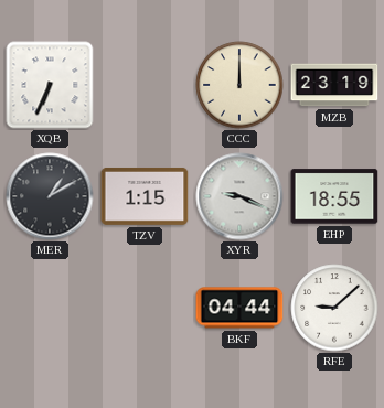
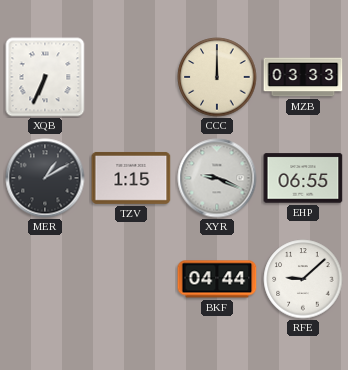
MZB: 23:19 -> 03:33
EHP: 18:55 -> 06:55
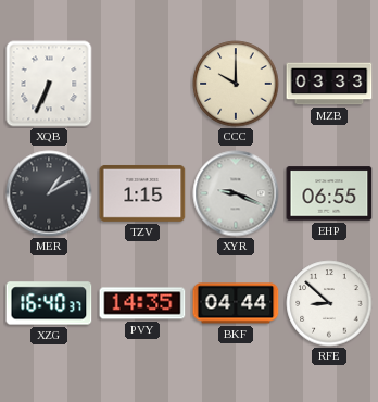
CCC: 12:00 -> 10:00
XZG: none -> 16:40
PVY: none -> 14:35
RFE: 9:08 -> 8:52
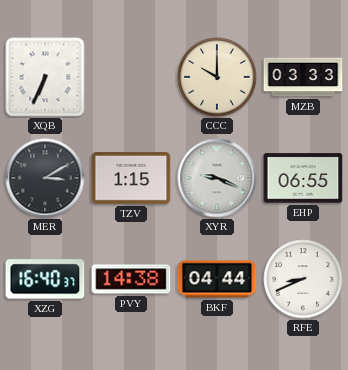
MER: 1:10 -> 3:10
PVY: 14:35 -> 14:38
RFE: 8:52 -> 8:41
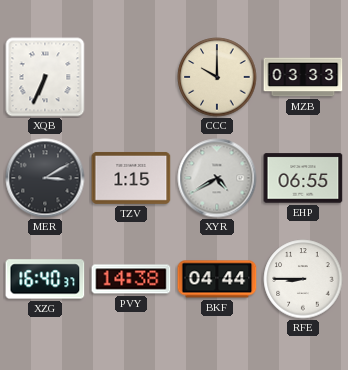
XYR: 9:19 -> 4:40
RFE: 8:41 -> 8:45
